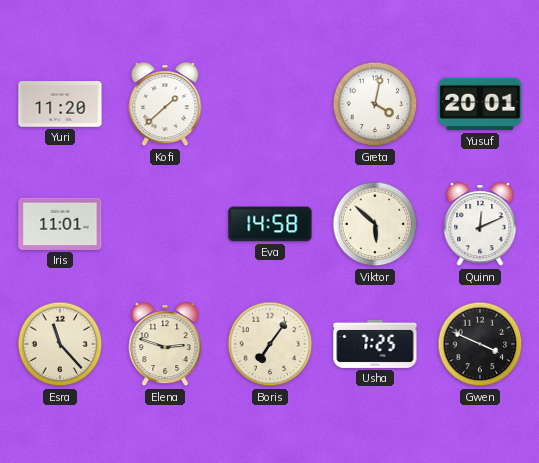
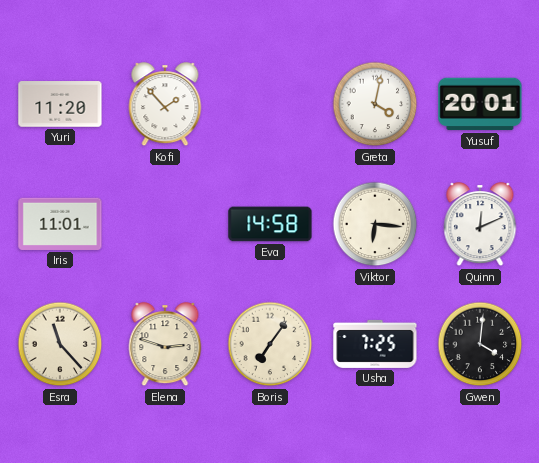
Kofi: 1:38 -> 1:53
Viktor: 5:52 -> 6:16
Gwen: 3:49 -> 4:01
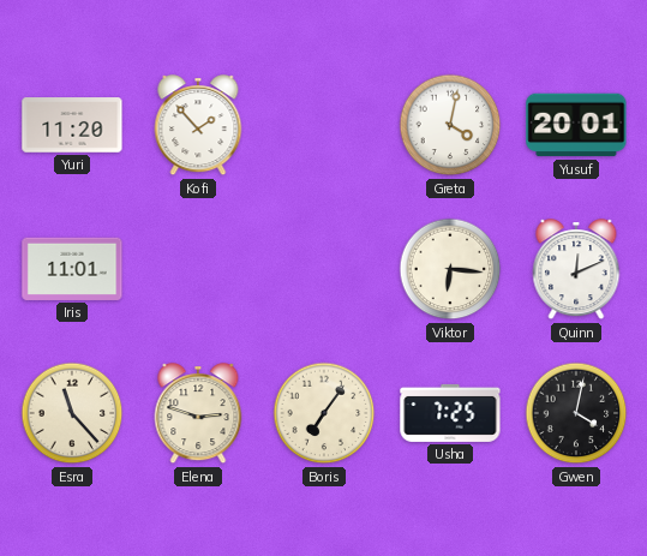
Eva: 14:58 -> none
Gwen: 4:01 -> 4:02
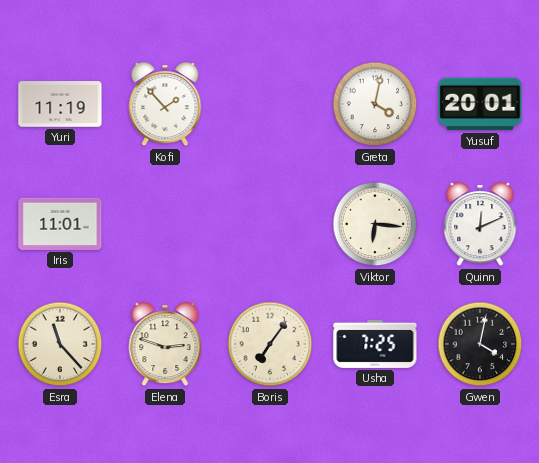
Yuri: 11:20 -> 11:19
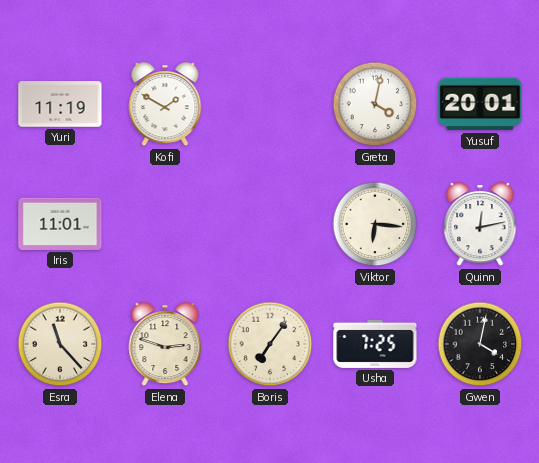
Kofi: 1:53 -> 1:50
Quinn: 12:11 -> 12:13
